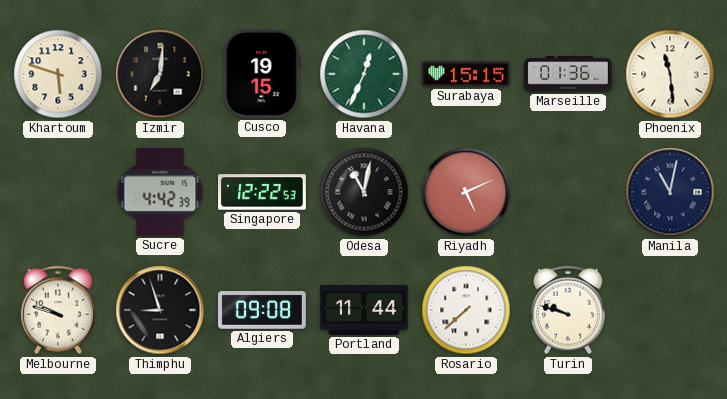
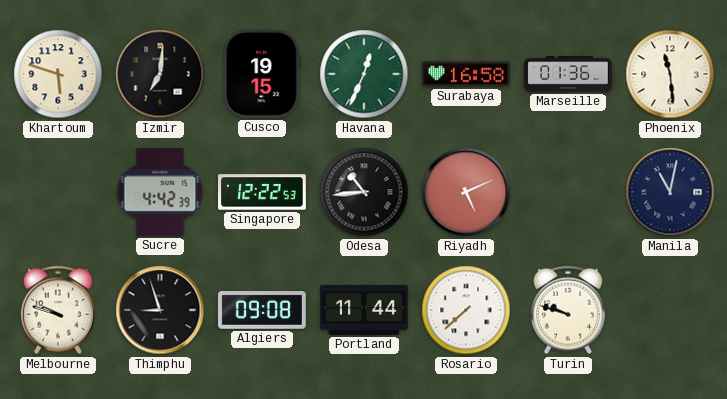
Surabaya: 15:15 -> 16:58
Odesa: 11:02 -> 10:44
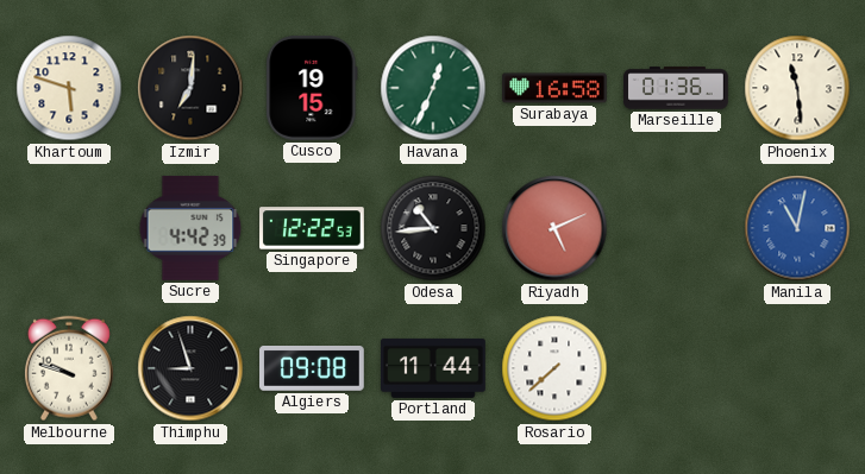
Manila dial: navy -> blue
Turin: 9:48 -> none
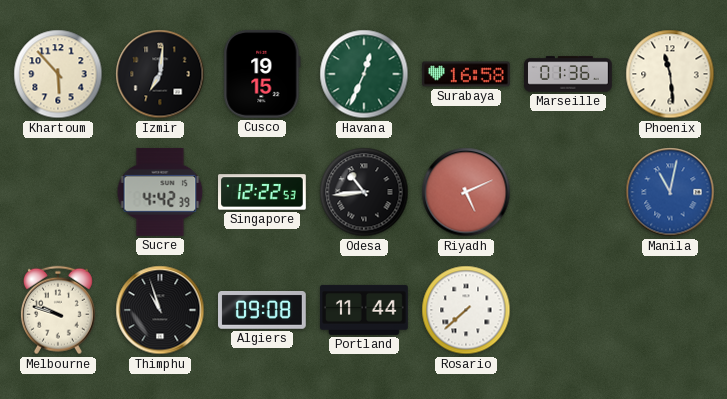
Khartoum: 5:48 -> 5:53
Thimphu: 8:57 -> 10:57
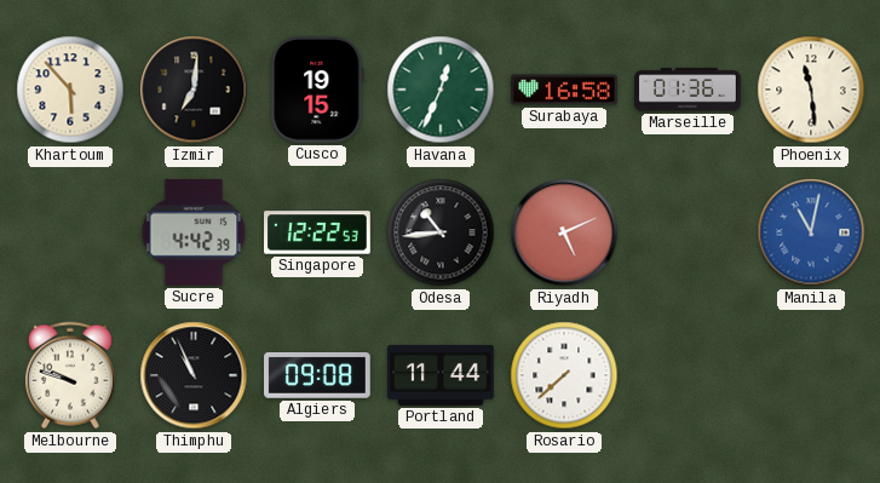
Thimphu: 10:57 -> 10:56
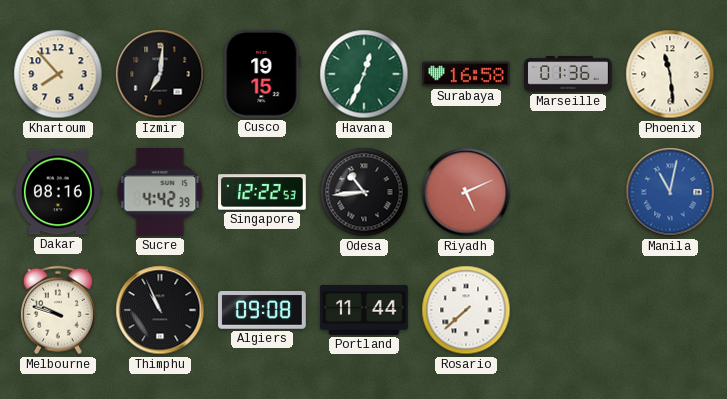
Khartoum: 5:53 -> 7:53
Dakar: none -> 08:16
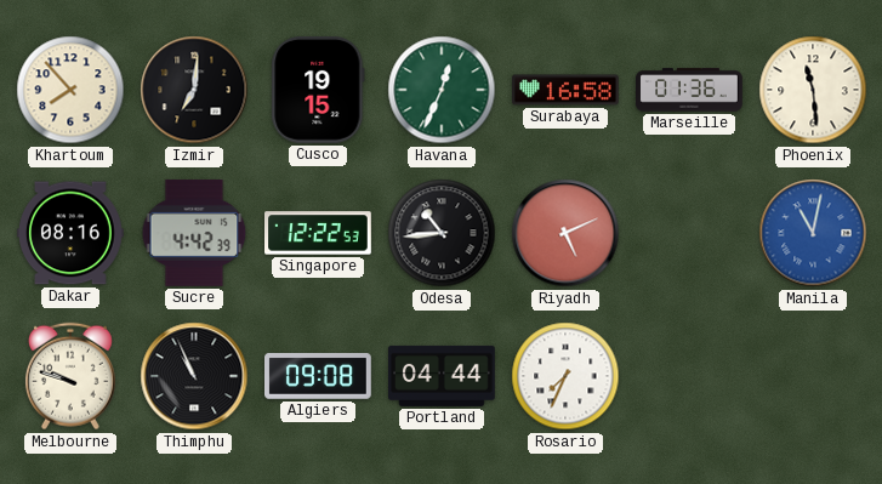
Portland: 11:44 -> 04:44
Rosario: 7:38 -> 7:34
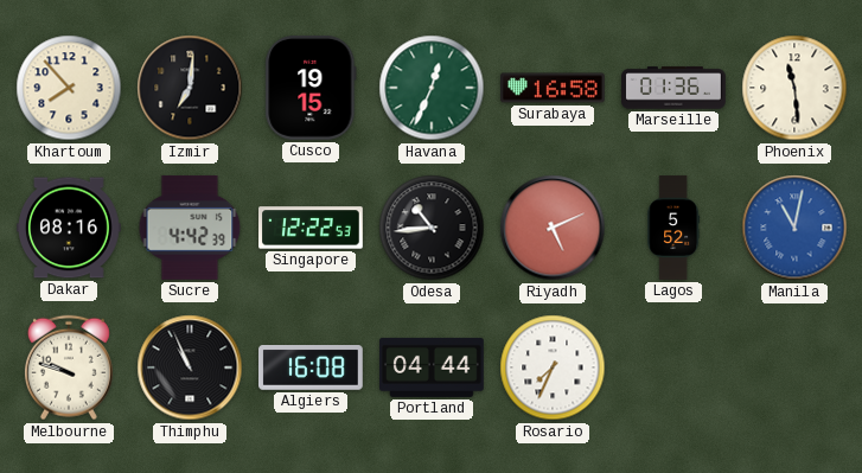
Lagos: none -> 5:52
Algiers: 09:08 -> 16:08
